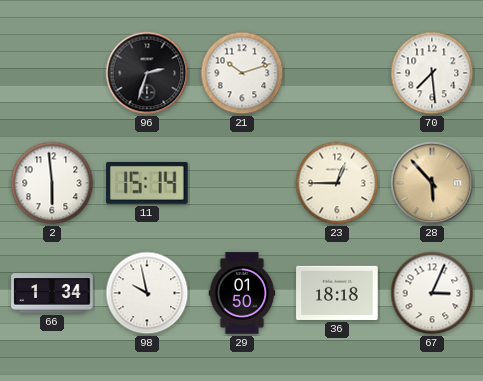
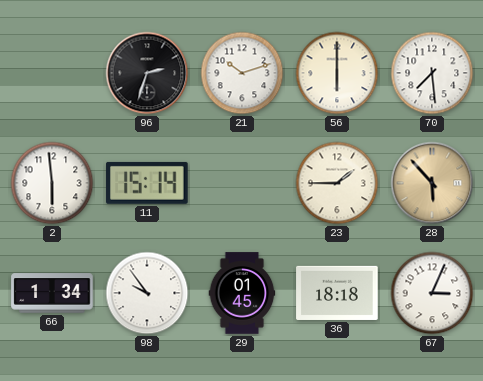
56: none -> 6:00
23: 12:45 -> 1:45
98: 9:58 -> 9:54
29: 01:50 -> 01:45
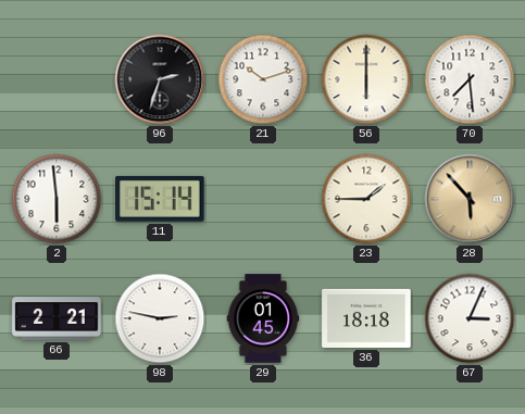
66: 1:34 -> 2:21
98: 9:54 -> 2:47
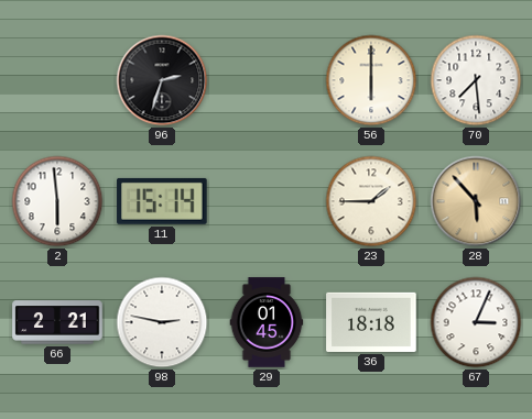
21: 10:12 -> none
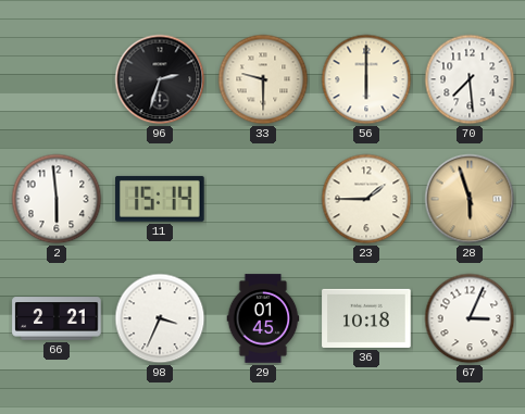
33: none -> 9:30
28: 5:53 -> 5:57
98: 2:47 -> 3:34
36: 18:18 -> 10:18
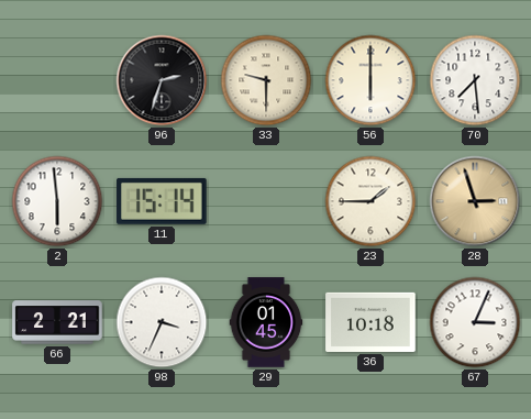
28: 5:57 -> 2:57
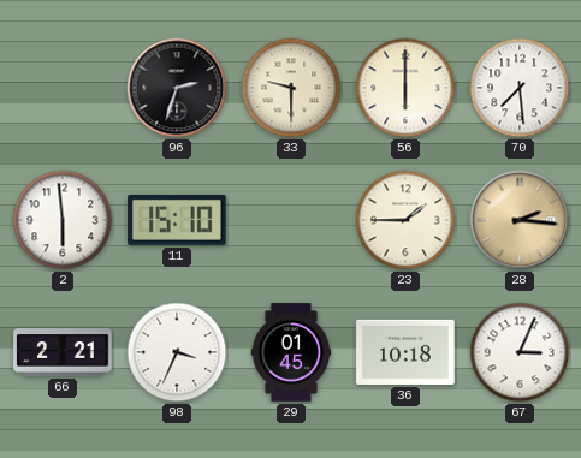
11: 15:14 -> 15:10
28: 2:57 -> 2:16
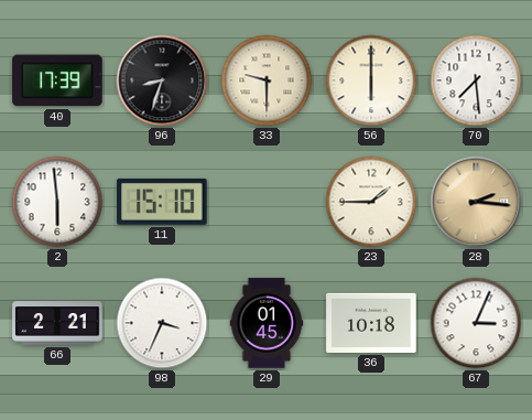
40: none -> 17:39
96: 2:33 -> 8:33
